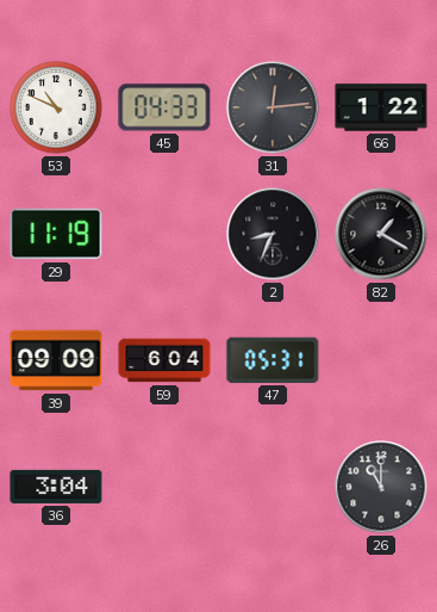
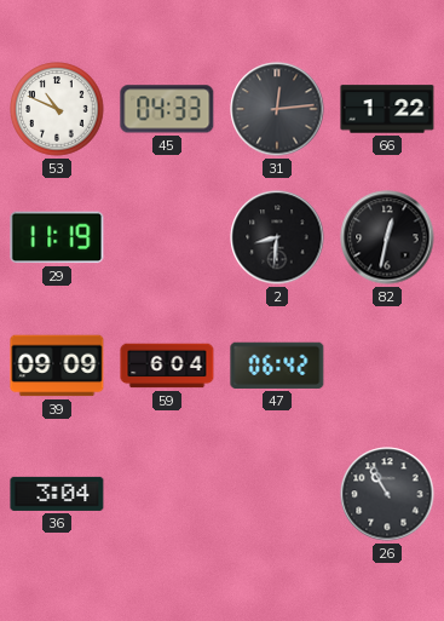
2: 8:34 -> 8:31
82: 1:20 -> 12:32
47: 05:31 -> 06:42
26: 11:00 -> 10:55
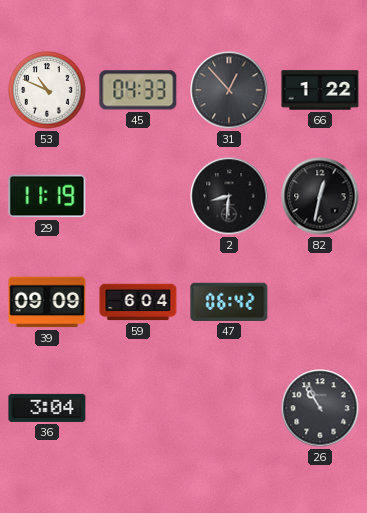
31: 12:14 -> 12:53
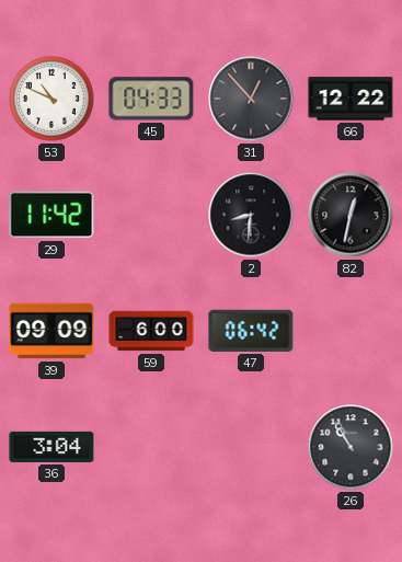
66: 1:22 -> 12:22
29: 11:19 -> 11:42
59: 6:04 -> 6:00
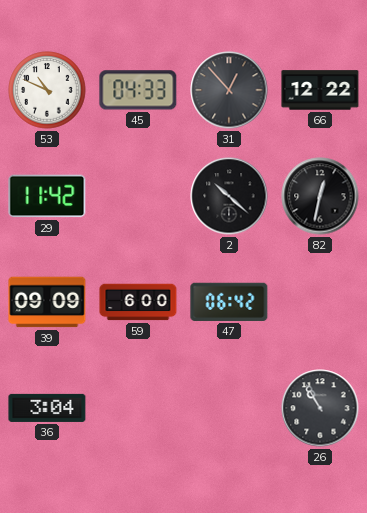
2: 8:31 -> 10:22
